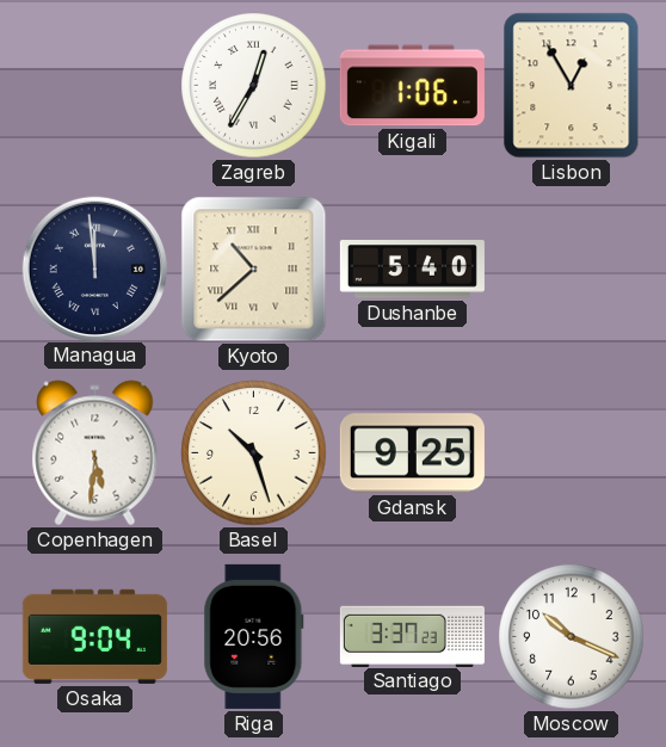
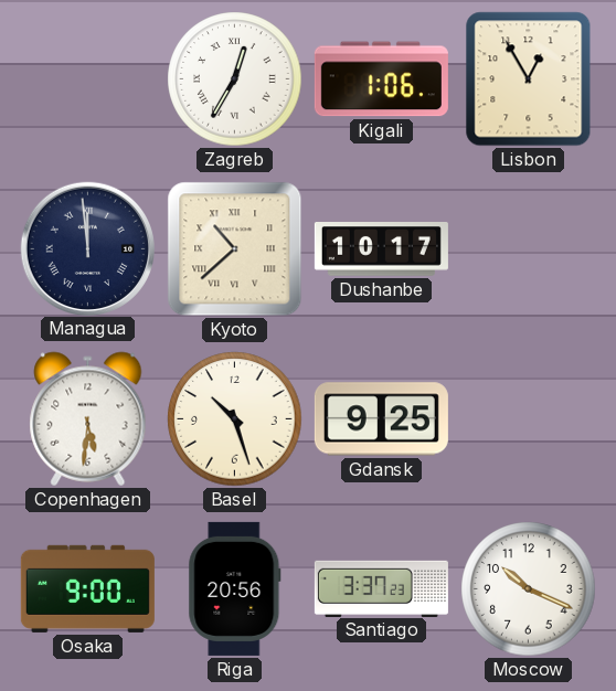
Dushanbe: 5:40 -> 10:17
Osaka: 9:04 -> 9:00
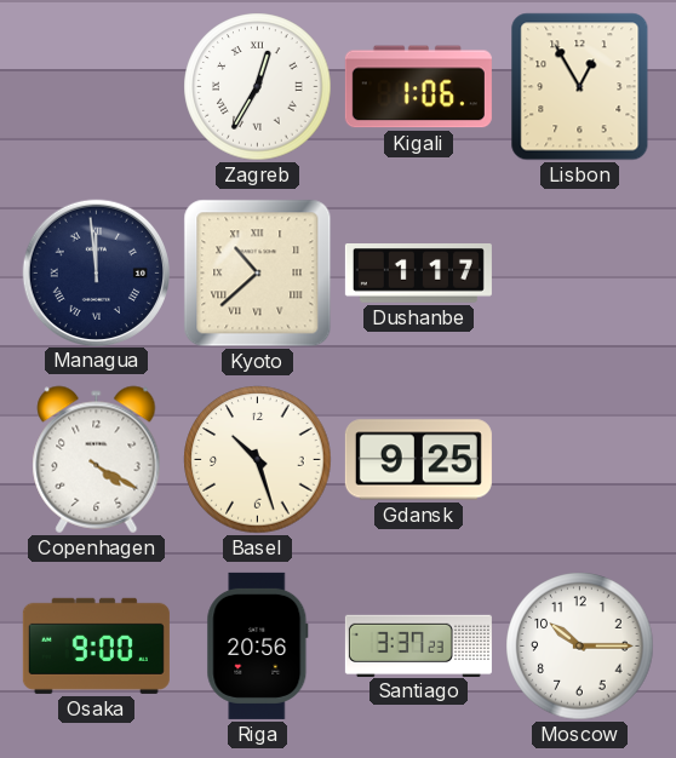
Dushanbe: 10:17 -> 1:17
Copenhagen: 5:31 -> 4:20
Moscow: 10:19 -> 10:15
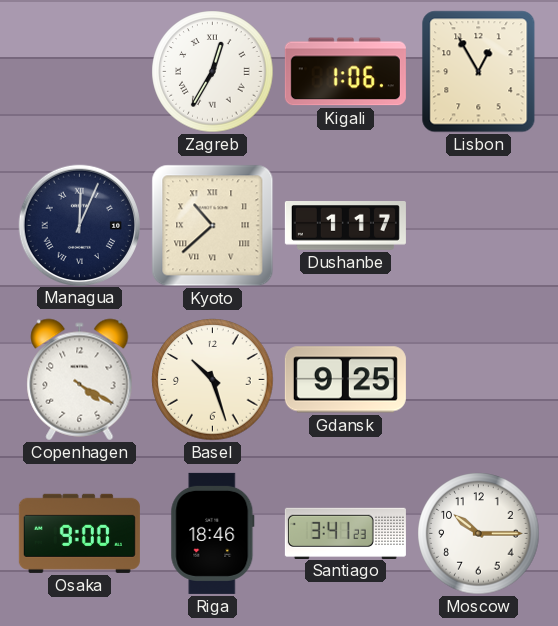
Managua: 11:59 -> 12:04
Riga: 20:56 -> 18:46
Santiago: 3:37 -> 3:41
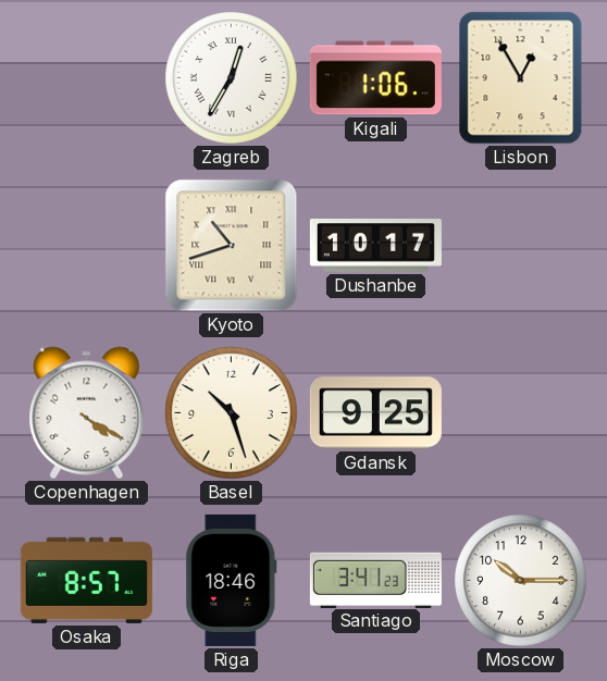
Managua: 12:04 -> none
Kyoto: 10:38 -> 10:42
Dushanbe: 1:17 -> 10:17
Osaka: 9:00 -> 8:57
